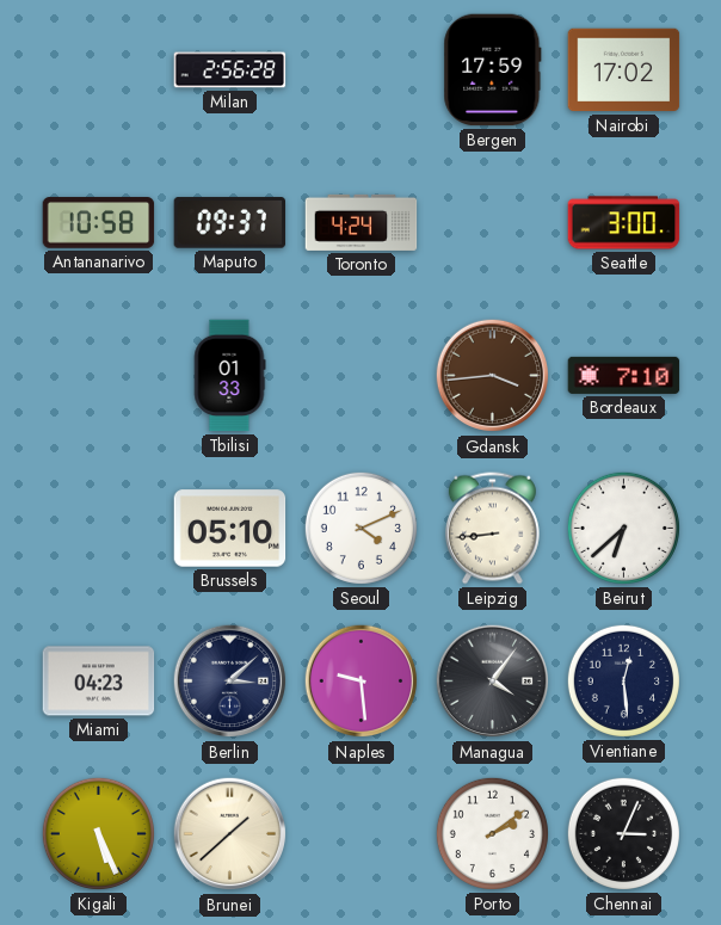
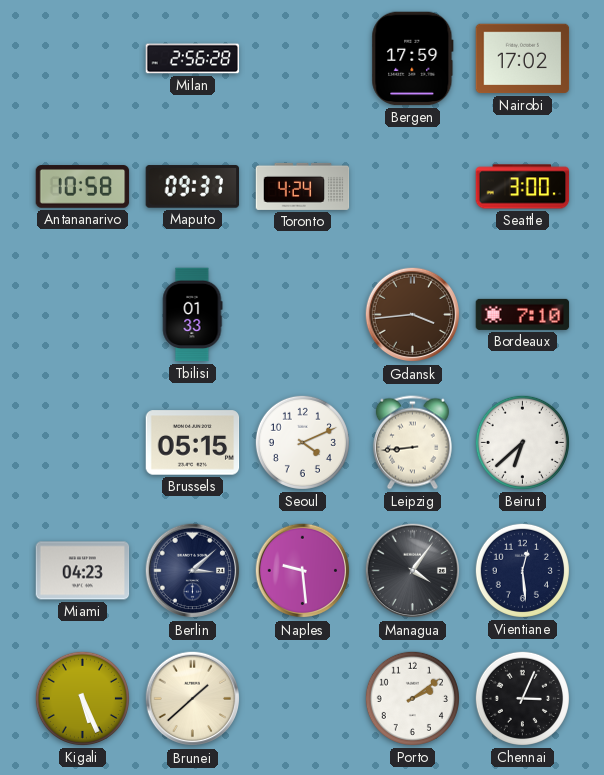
Brussels: 05:10 -> 05:15
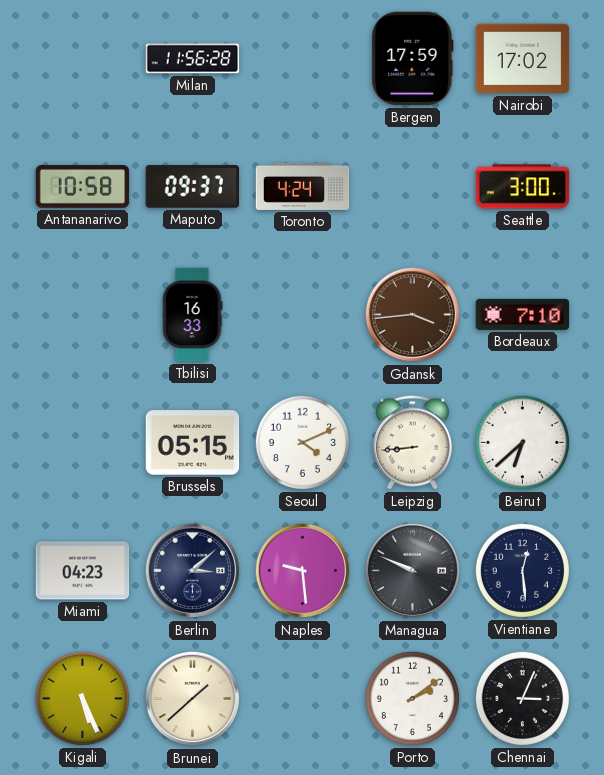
Milan: 2:56 -> 11:56
Tbilisi: 01:33 -> 16:33
Managua: 4:06 -> 9:49
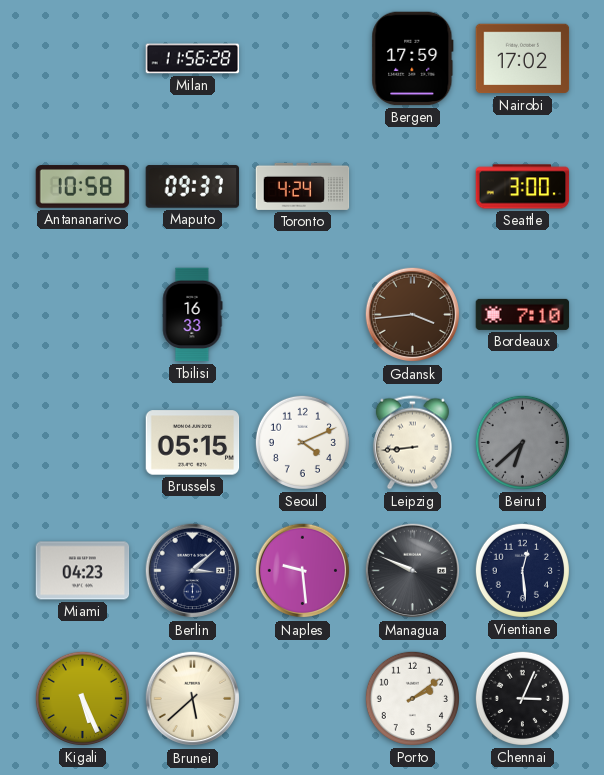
Beirut dial: white -> grey
Brunei: 1:38 -> 5:38
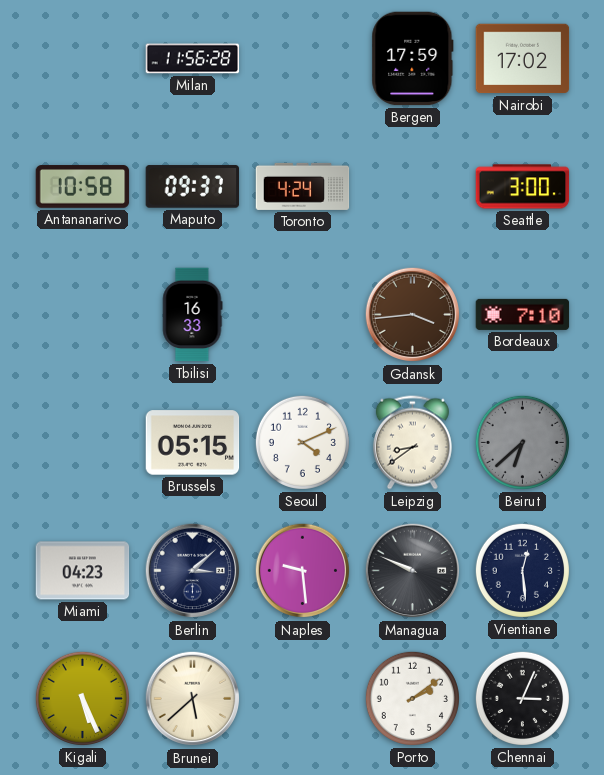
Leipzig: 8:44 -> 8:39
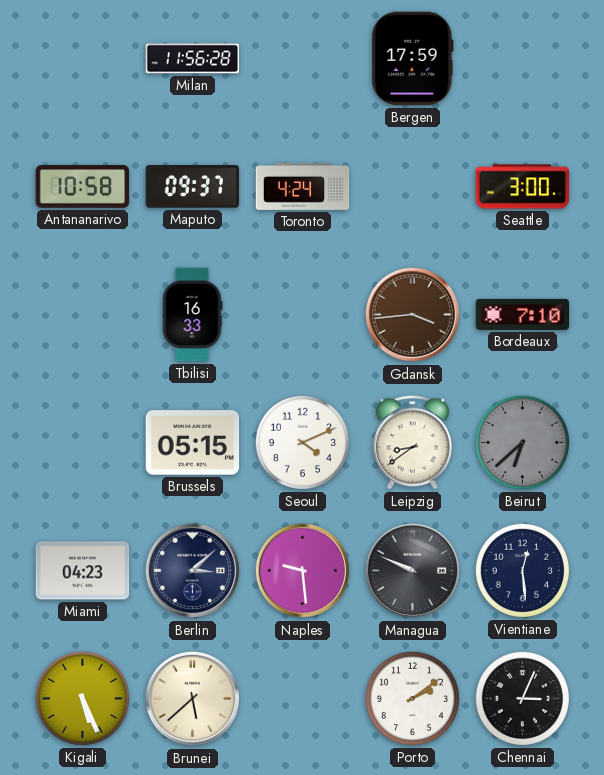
Nairobi: 17:02 -> none
